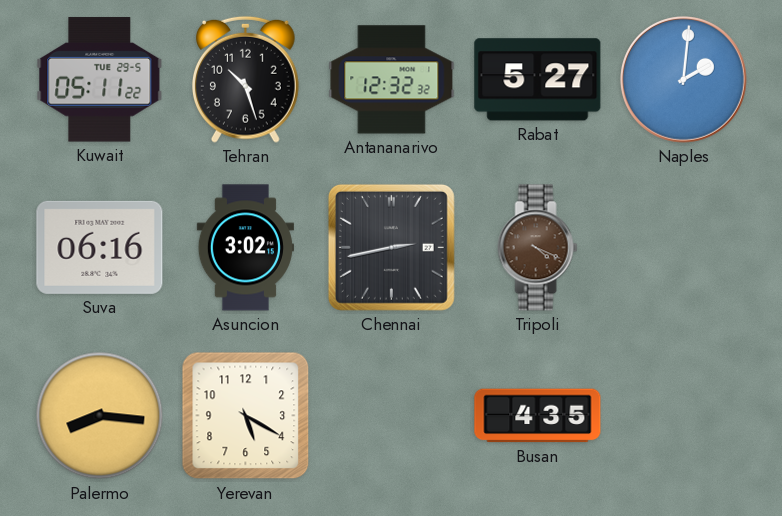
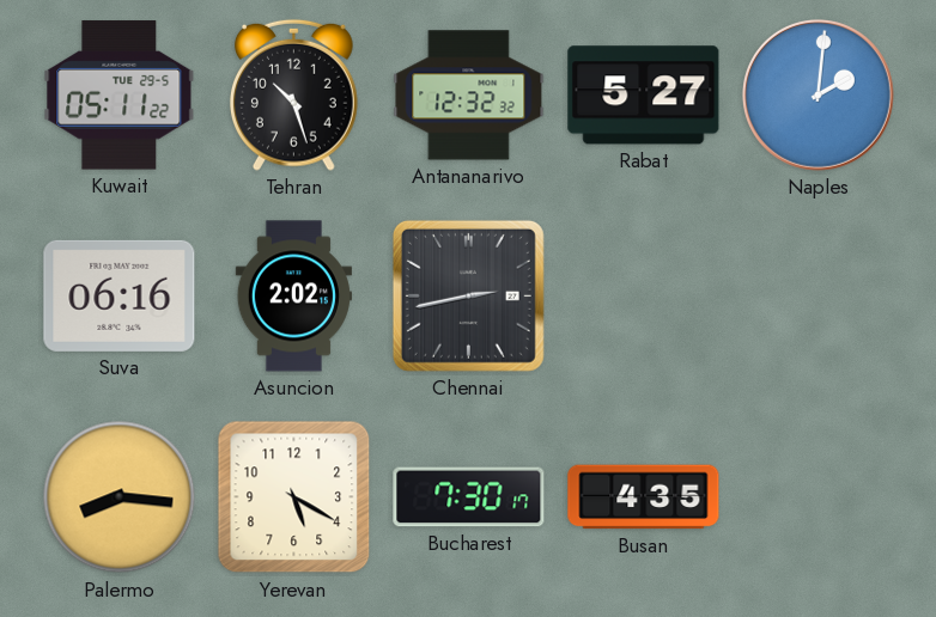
Asuncion: 3:02 -> 2:02
Tripoli: 4:19 -> none
Bucharest: none -> 7:30
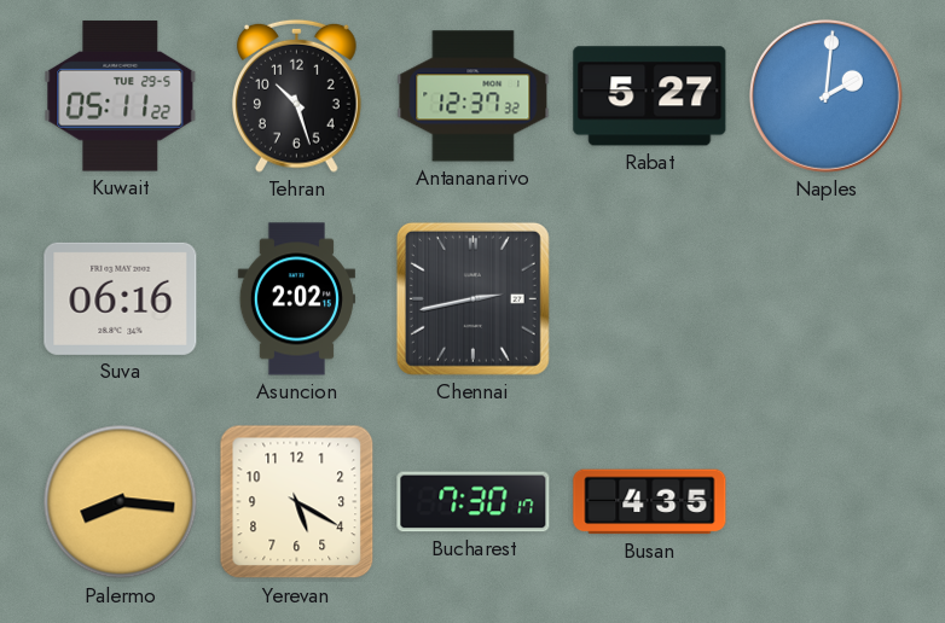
Antananarivo: 12:32 -> 12:37
